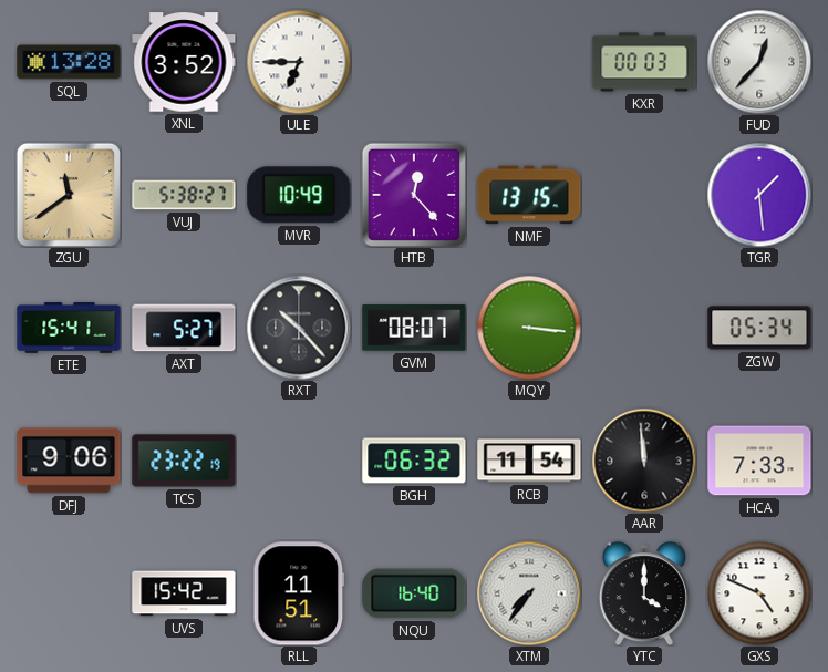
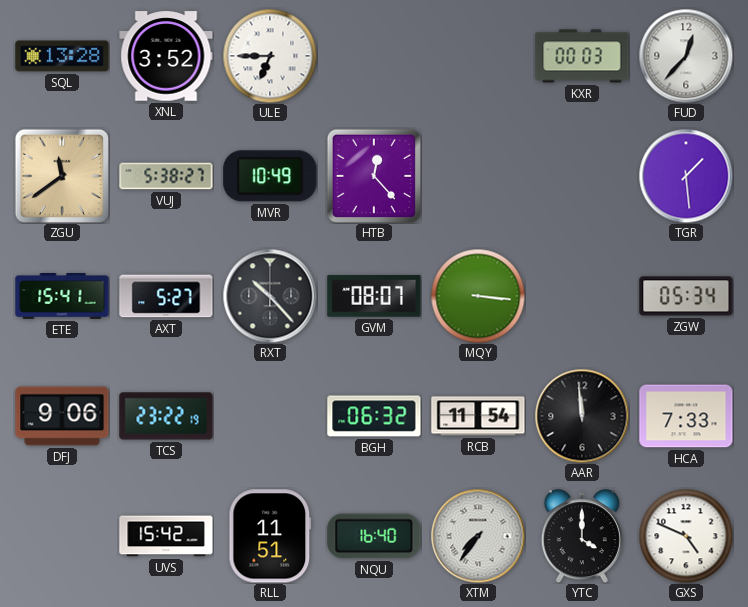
NMF: 13:15 -> none
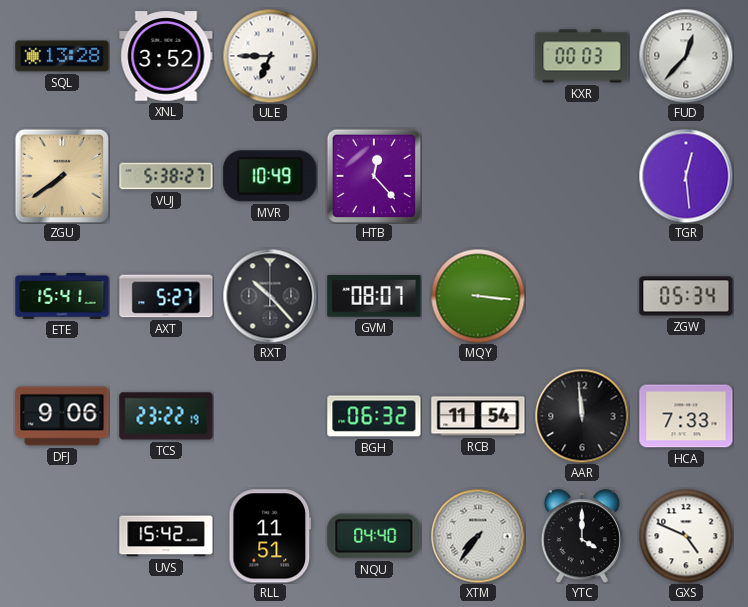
ZGU: 11:39 -> 7:39
TGR: 1:29 -> 12:29
NQU: 16:40 -> 04:40
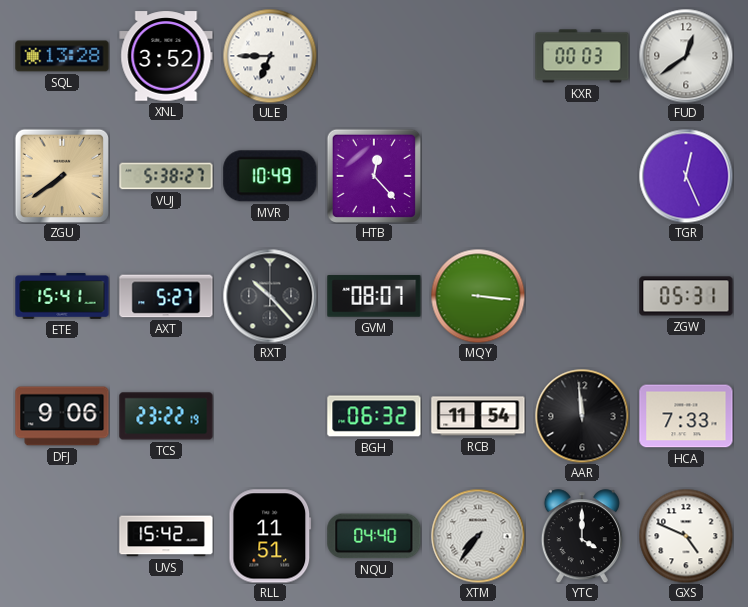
FUD: 12:37 -> 12:39
TGR: 12:29 -> 12:26
ZGW: 05:34 -> 05:31
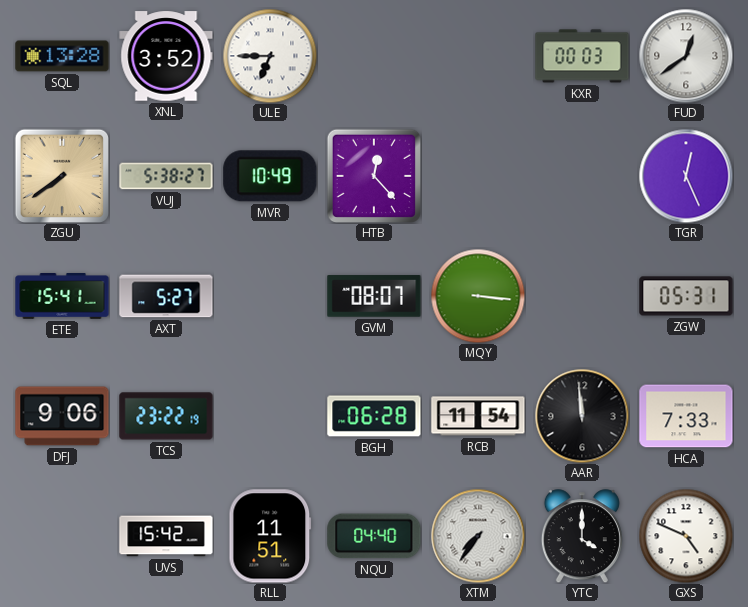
RXT: 10:23 -> none
BGH: 06:32 -> 06:28
